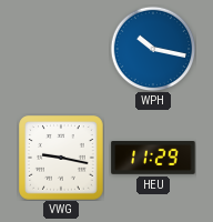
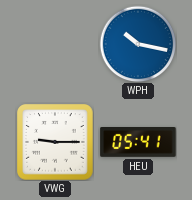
VWG: 9:17 -> 9:15
HEU: 11:29 -> 05:41
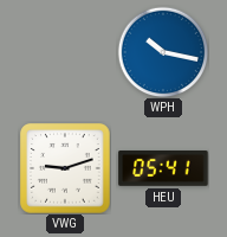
VWG: 9:15 -> 9:12
